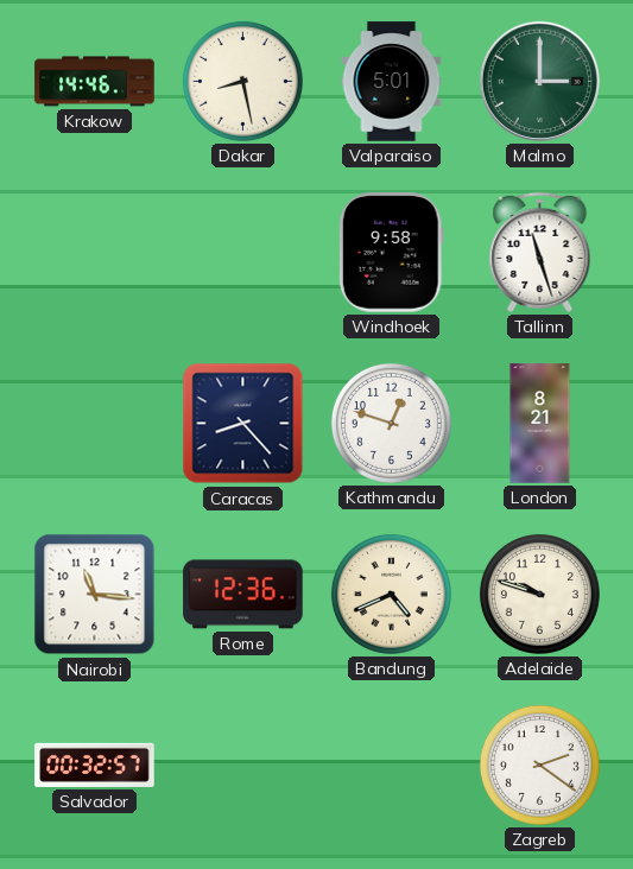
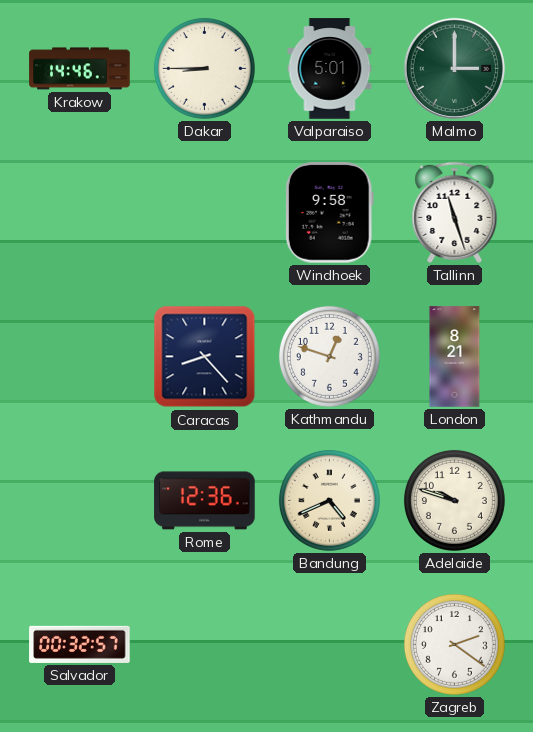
Dakar: 8:28 -> 8:45
Nairobi: 11:16 -> none
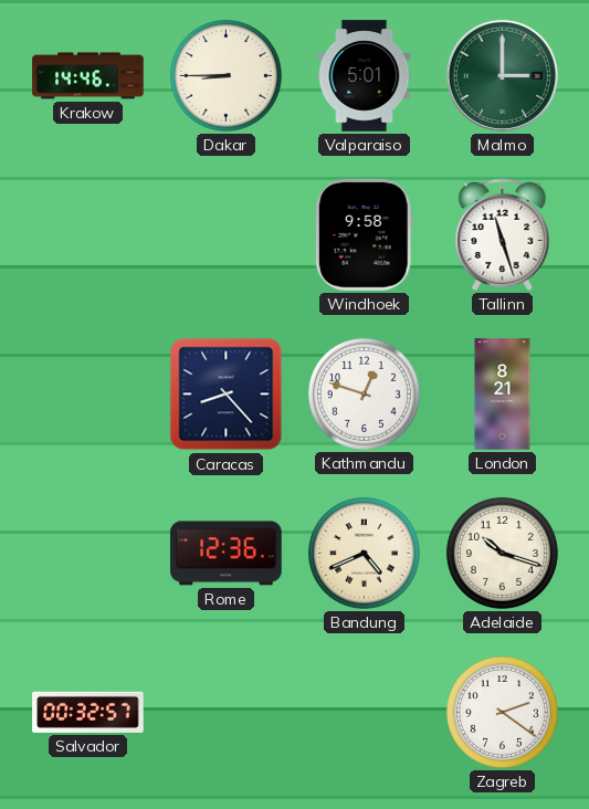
Adelaide: 9:48 -> 10:18
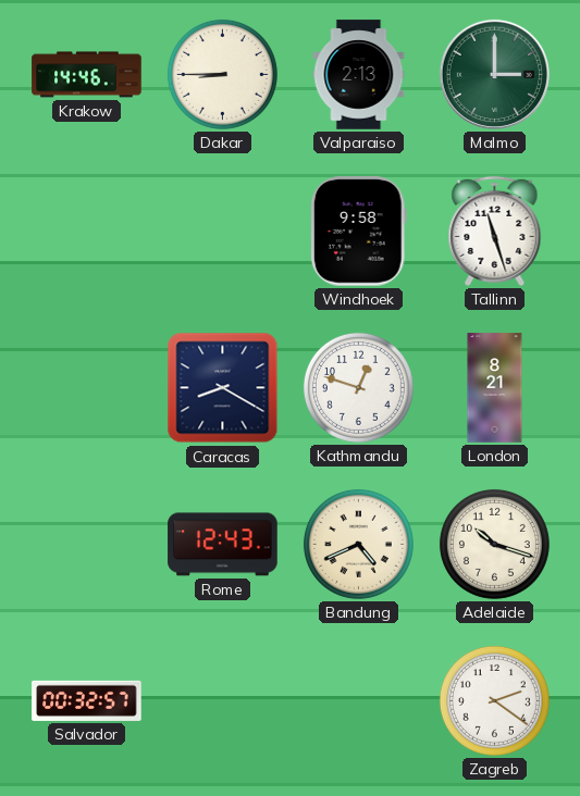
Valparaiso: 5:01 -> 2:13
Caracas: 8:23 -> 8:20
Rome: 12:36 -> 12:43
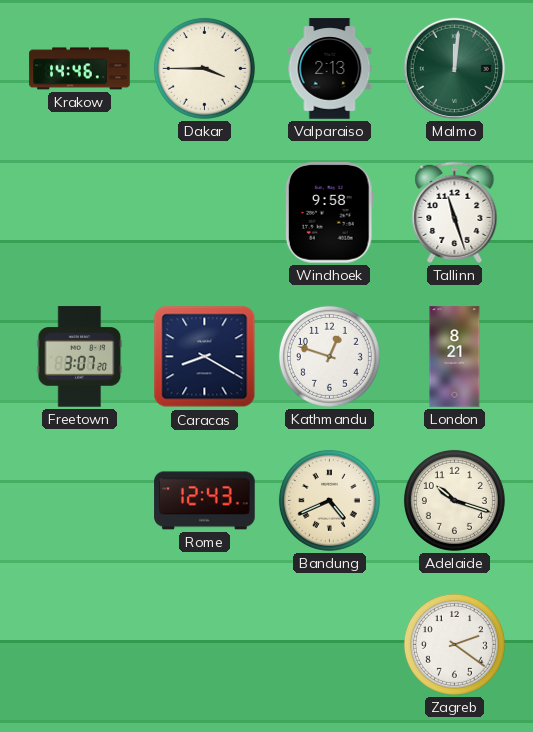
Dakar: 8:45 -> 3:45
Malmo: 3:00 -> 12:01
Freetown: none -> 3:07
Salvador: 00:32 -> none
